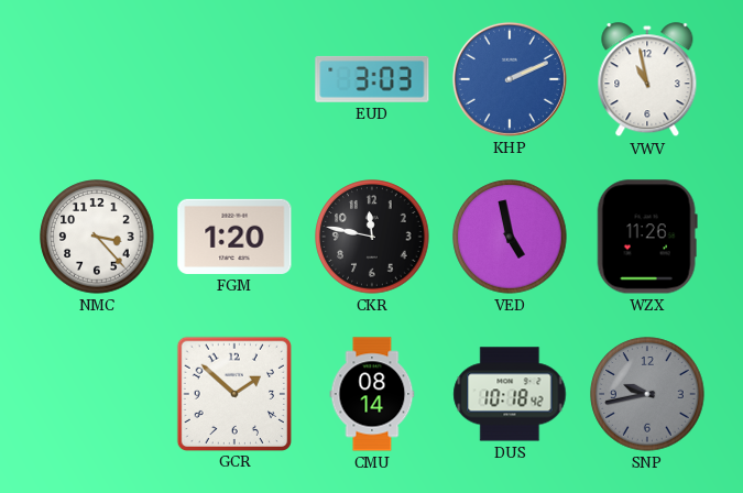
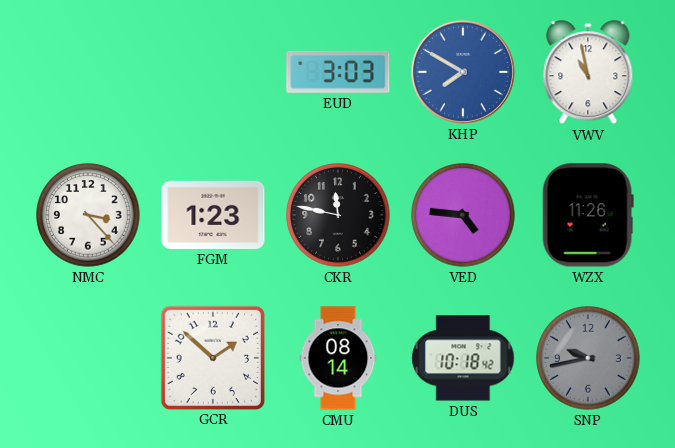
KHP: 2:11 -> 7:50
FGM: 1:20 -> 1:23
VED: 4:58 -> 4:46
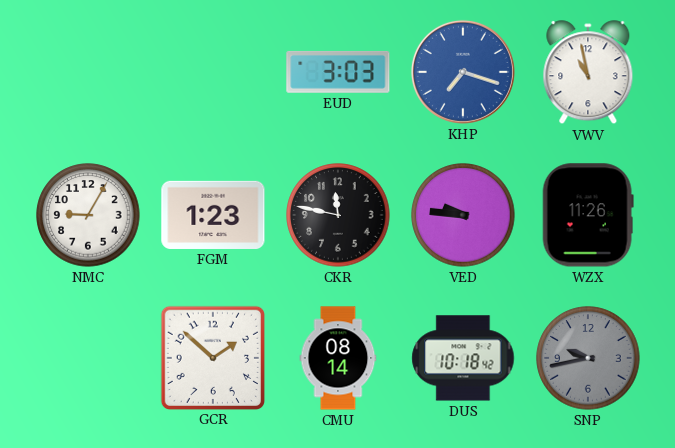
KHP: 7:50 -> 7:18
NMC: 3:23 -> 9:05
VED: 4:46 -> 9:46
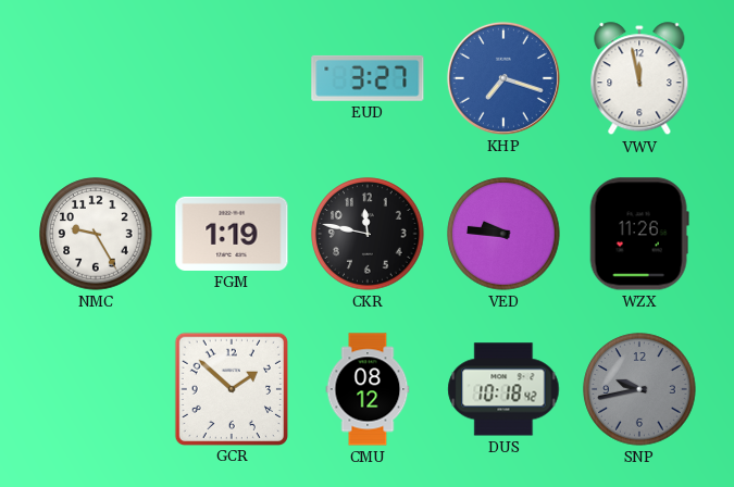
EUD: 3:03 -> 3:27
VWV: 10:58 -> 11:58
NMC: 9:05 -> 9:25
FGM: 1:23 -> 1:19
CMU: 08:14 -> 08:12
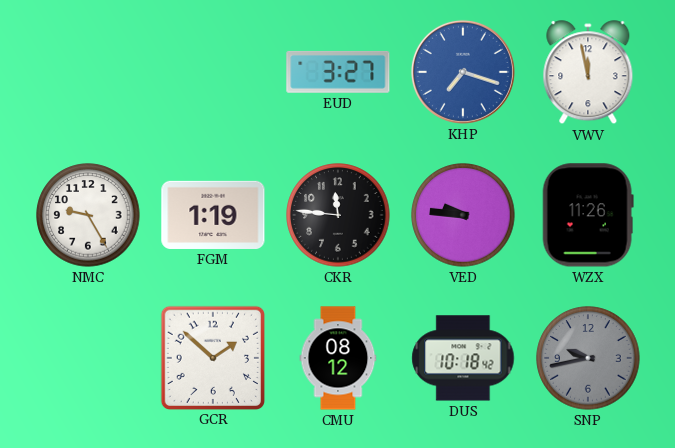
CKR: 11:47 -> 11:46
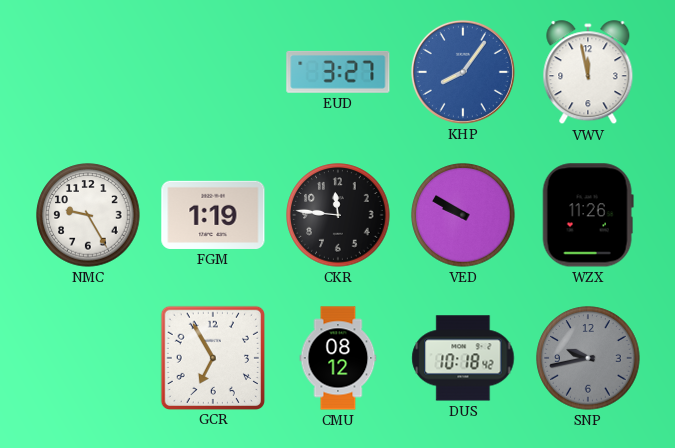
KHP: 7:18 -> 8:06
VED: 9:46 -> 9:50
GCR: 1:52 -> 6:55
